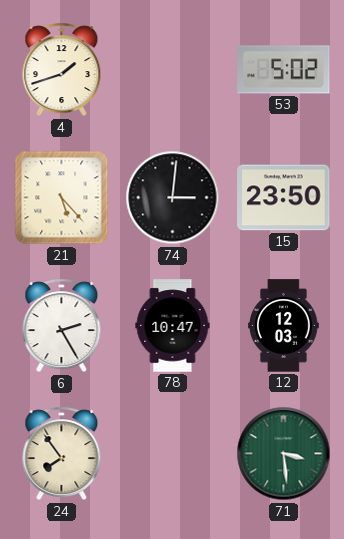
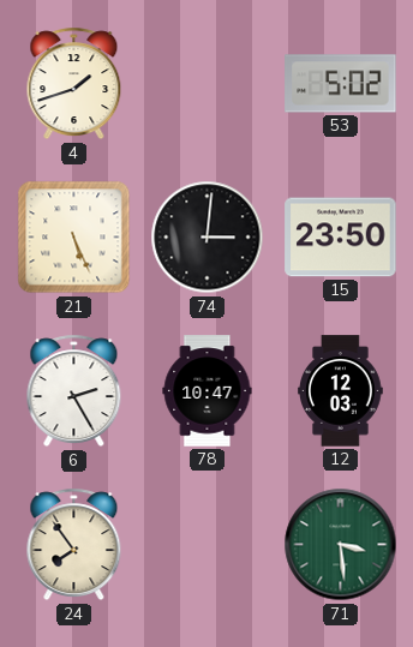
21: 5:23 -> 5:26
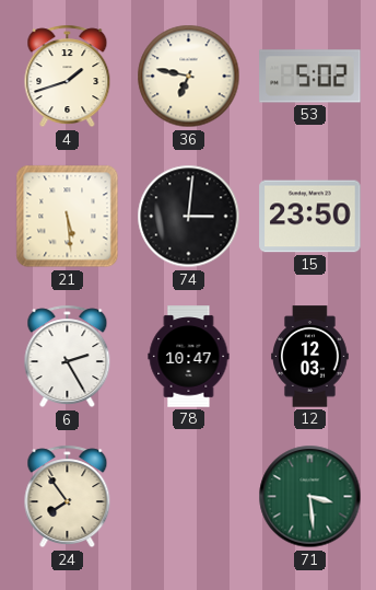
36: none -> 6:47
21: 5:26 -> 5:29
